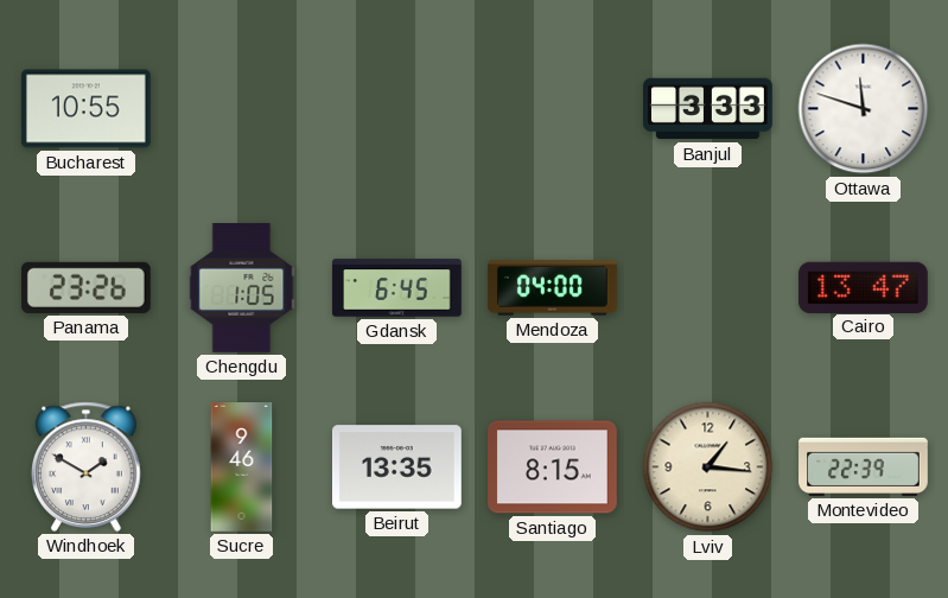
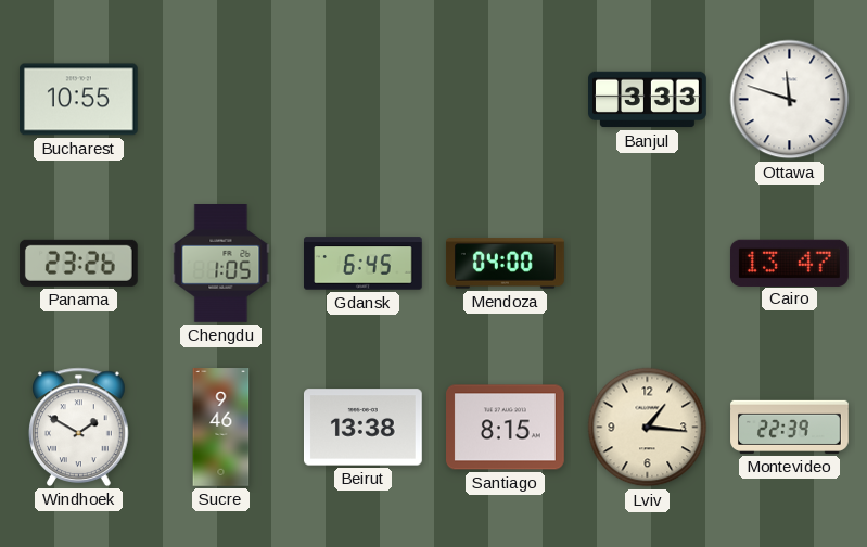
Beirut: 13:35 -> 13:38
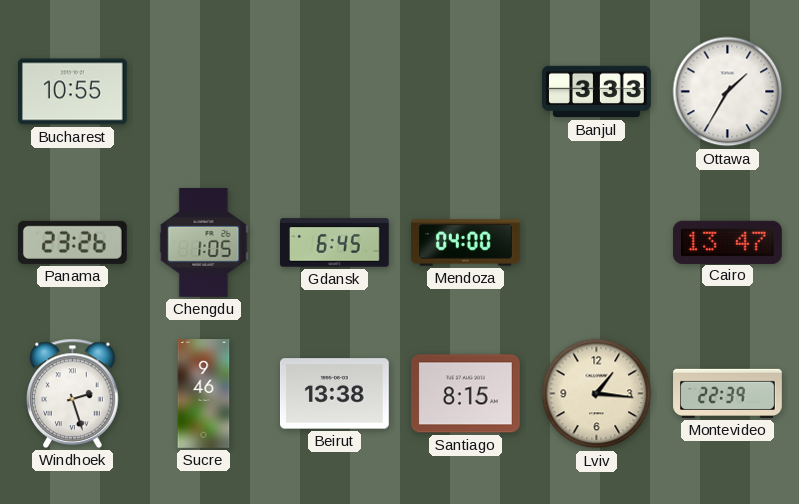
Ottawa: 11:48 -> 1:35
Windhoek: 1:50 -> 2:27
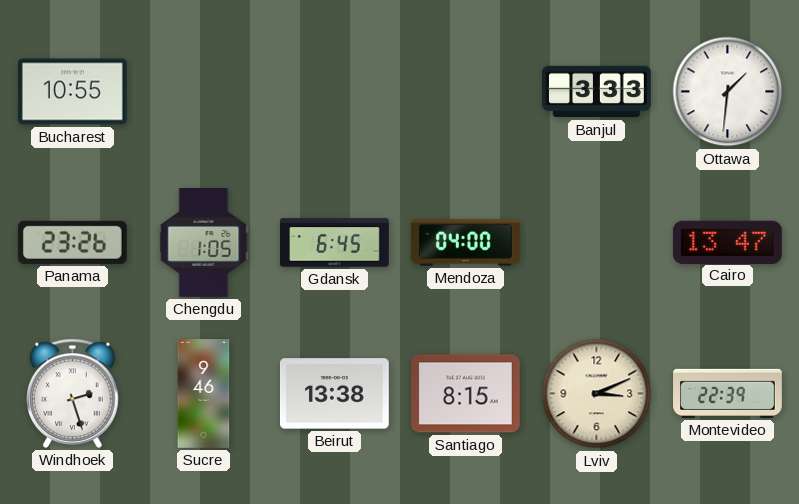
Ottawa: 1:35 -> 1:31
Lviv: 1:16 -> 3:11
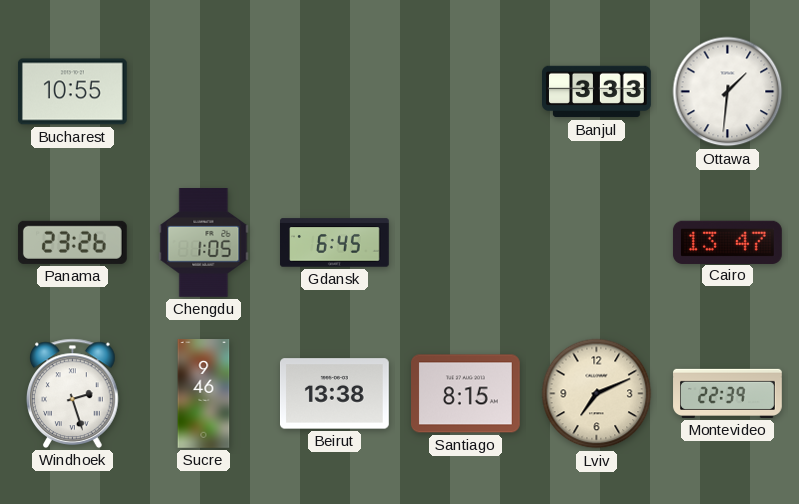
Mendoza: 04:00 -> none
Lviv: 3:11 -> 7:11
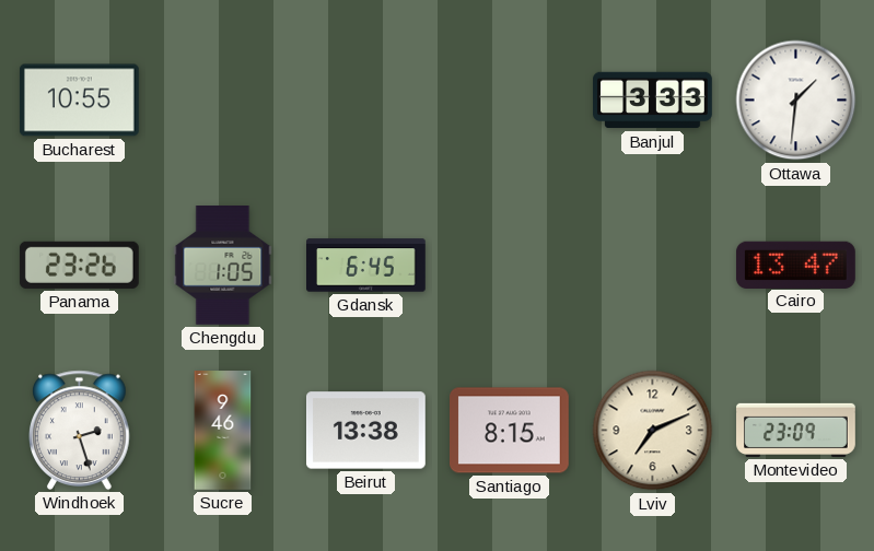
Montevideo: 22:39 -> 23:09
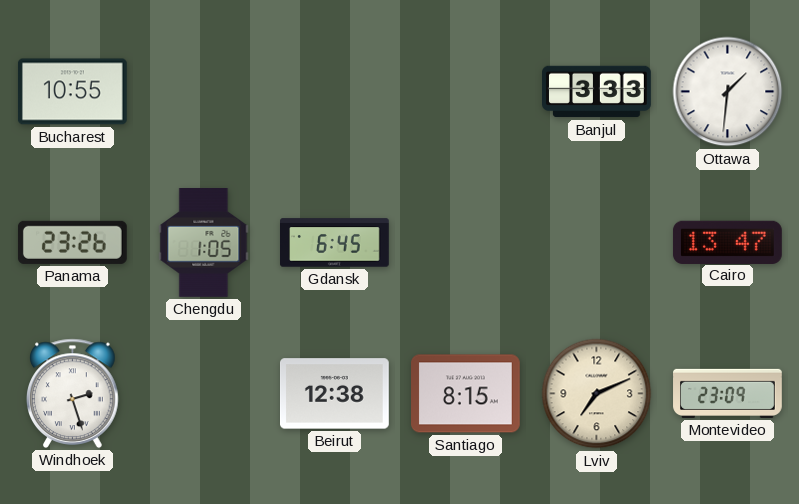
Sucre: 9:46 -> none
Beirut: 13:38 -> 12:38
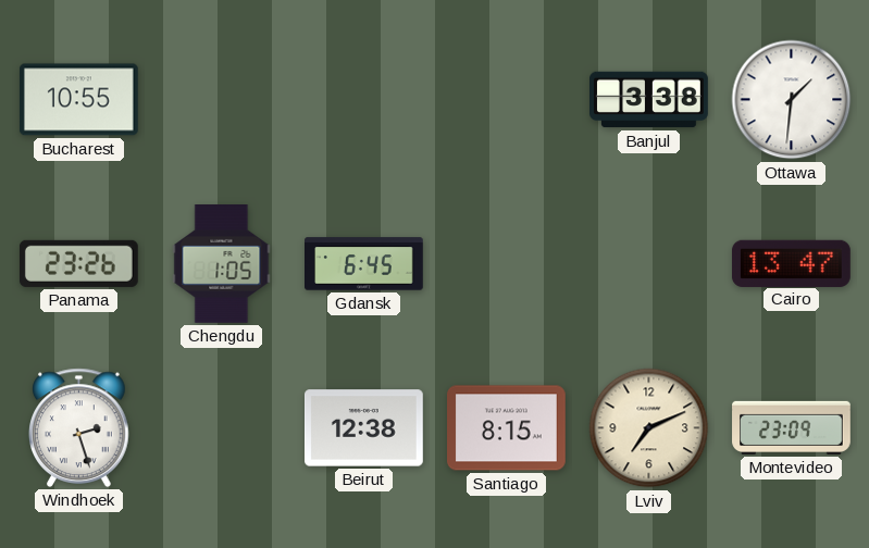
Banjul: 3:33 -> 3:38
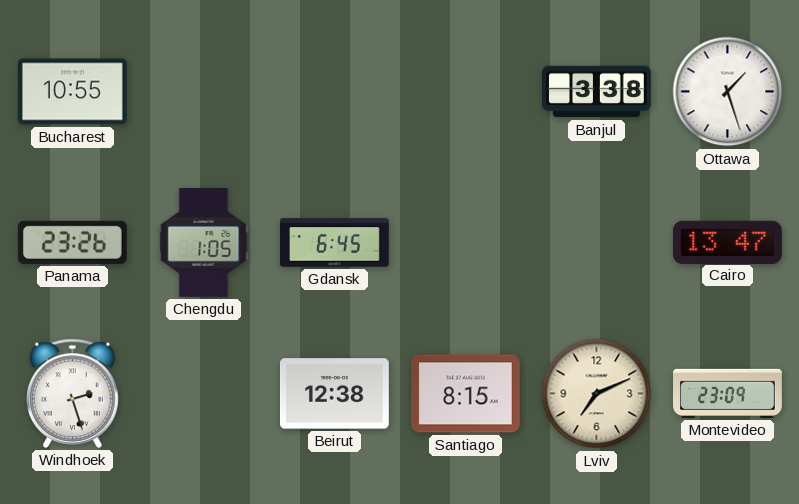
Ottawa: 1:31 -> 1:27
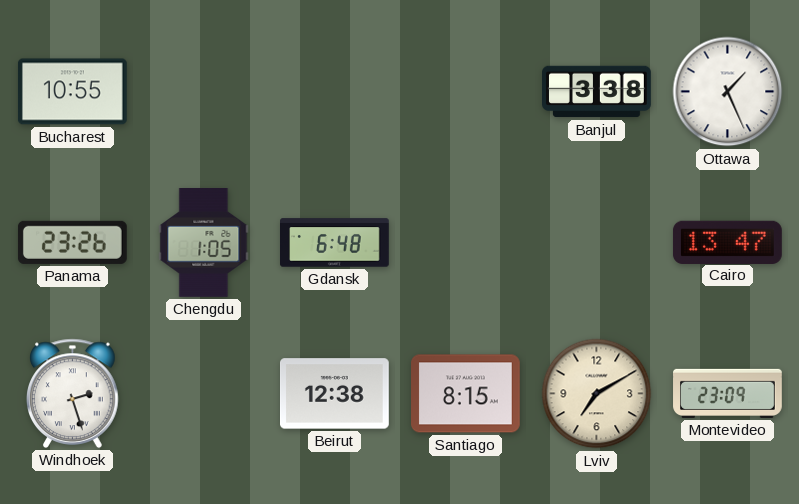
Ottawa: 1:27 -> 1:26
Gdansk: 6:45 -> 6:48
Lviv: 7:11 -> 7:10
